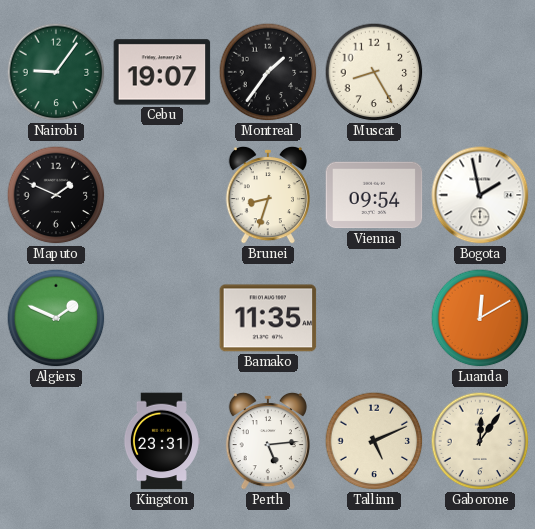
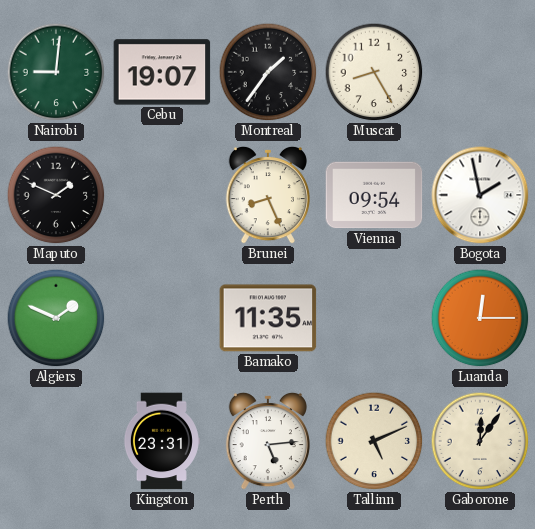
Nairobi: 9:06 -> 9:01
Brunei: 8:33 -> 8:26
Luanda: 12:10 -> 12:15
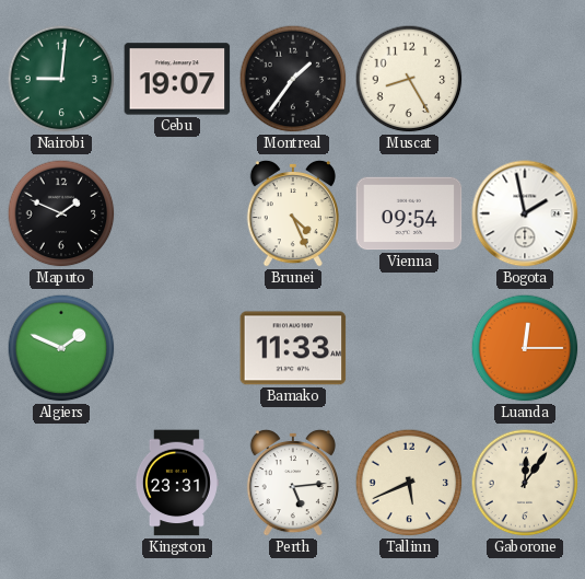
Brunei: 8:26 -> 4:26
Bamako: 11:35 -> 11:33
Tallinn: 5:11 -> 5:41
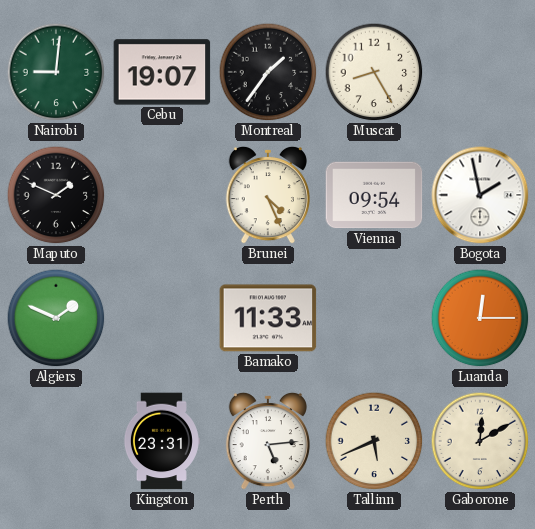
Gaborone: 12:06 -> 12:10
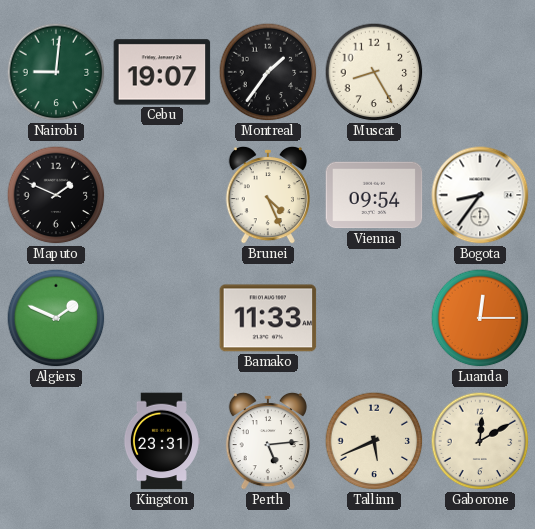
Bogota: 1:58 -> 8:36
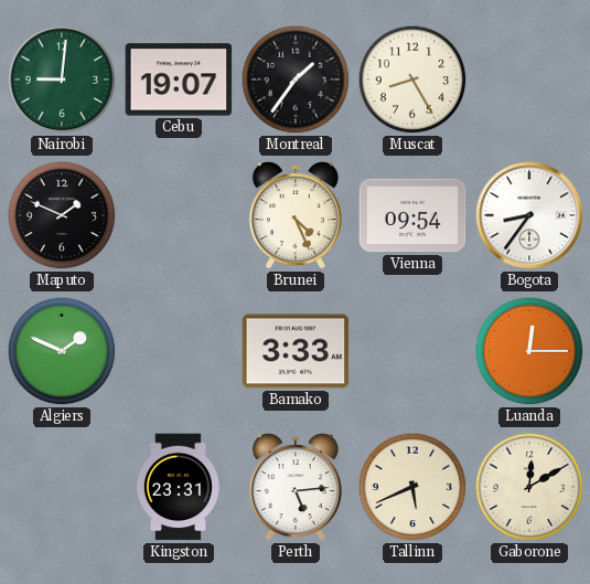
Bamako: 11:33 -> 3:33
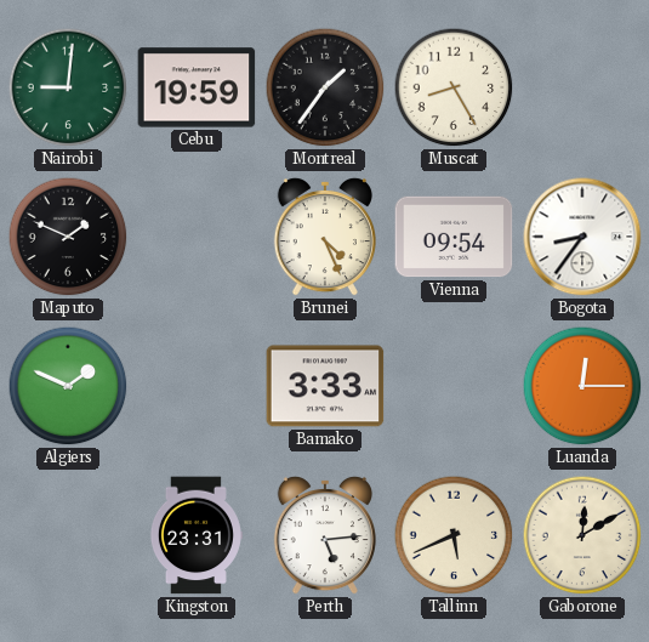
Cebu: 19:07 -> 19:59
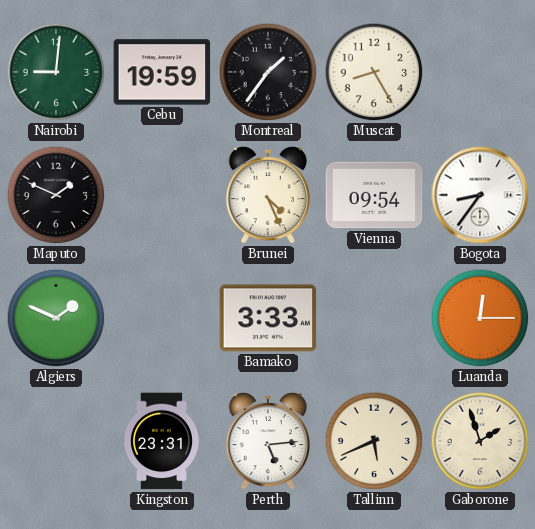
Gaborone: 12:10 -> 1:57
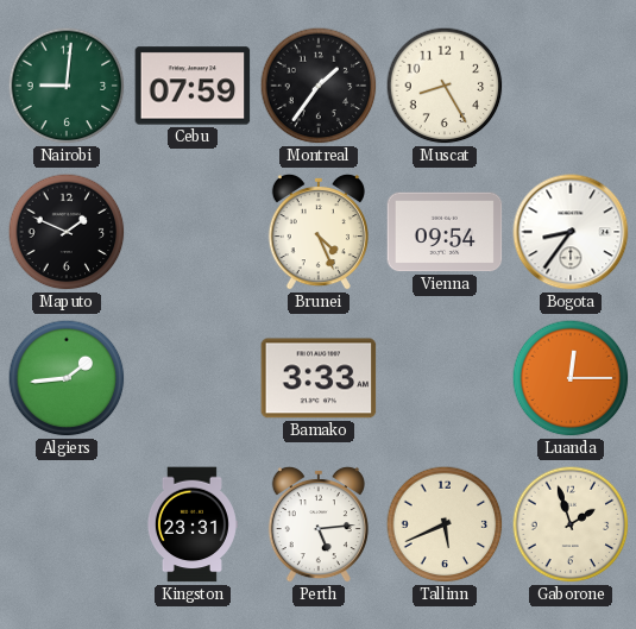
Cebu: 19:59 -> 07:59
Algiers: 1:49 -> 1:44
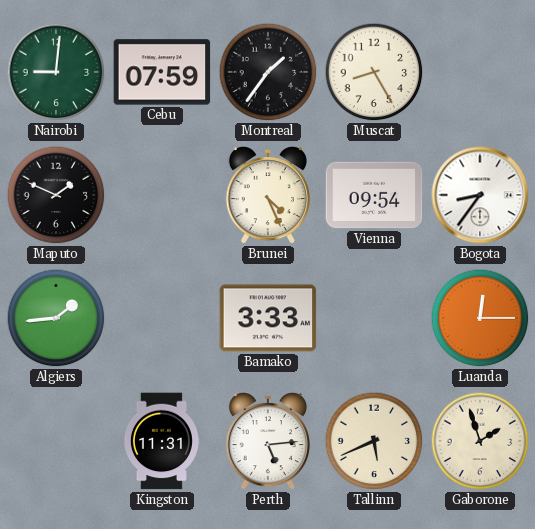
Kingston: 23:31 -> 11:31
